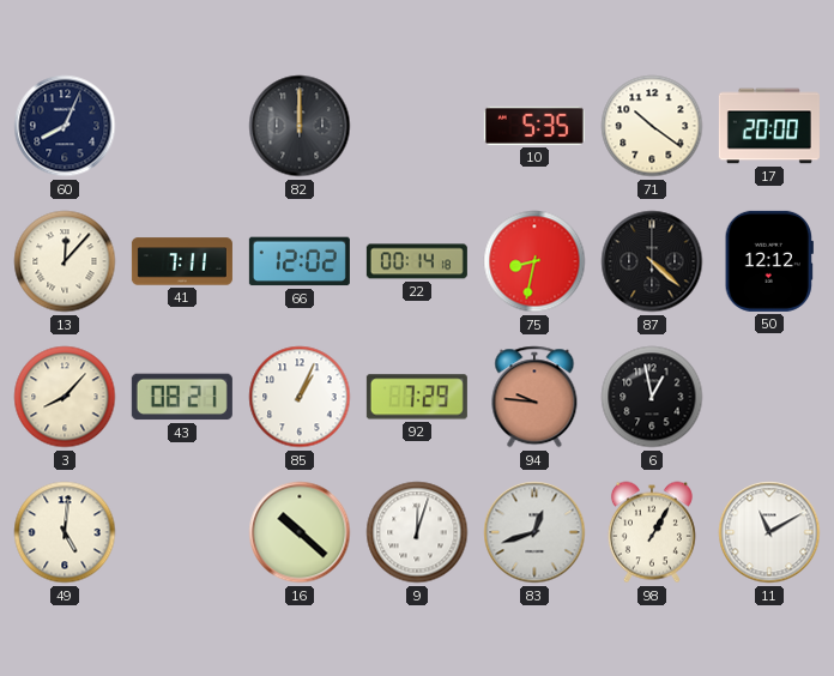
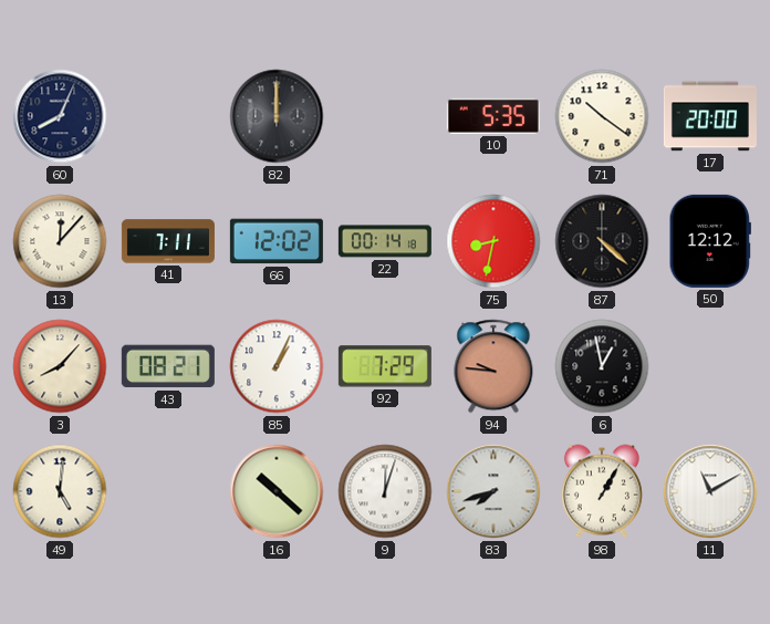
83: 12:42 -> 7:42
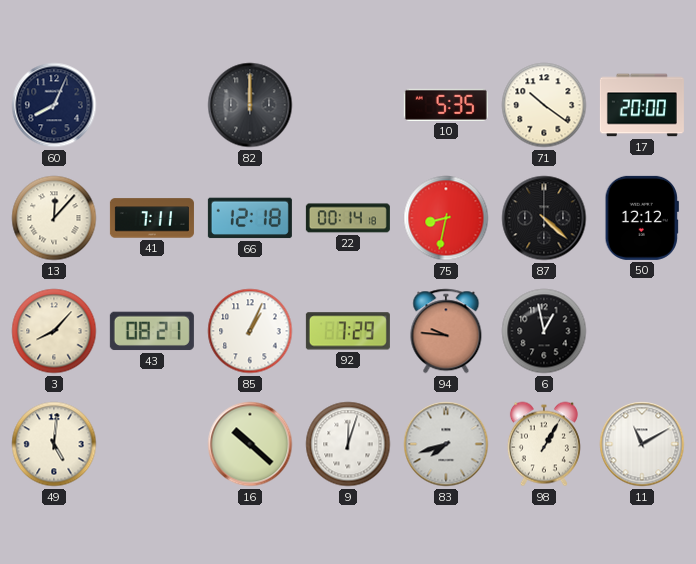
66: 12:02 -> 12:18
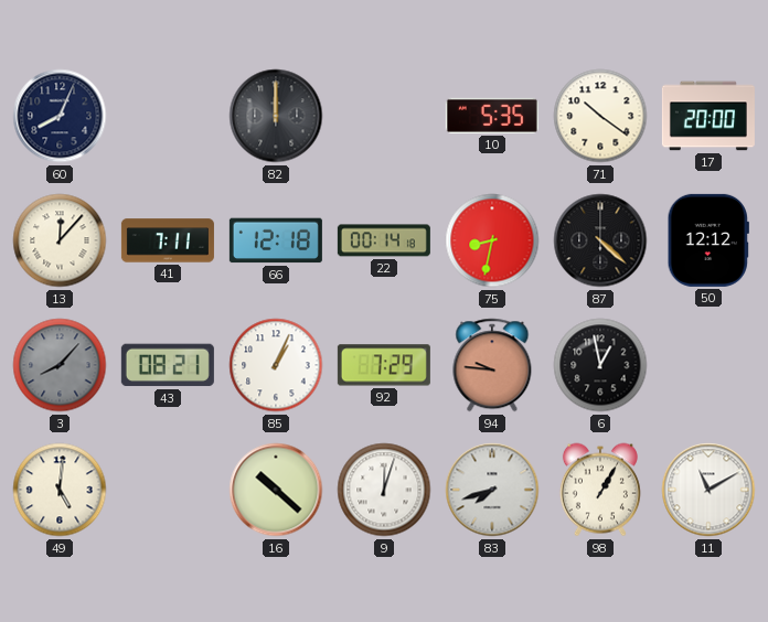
3 dial: cream -> grey
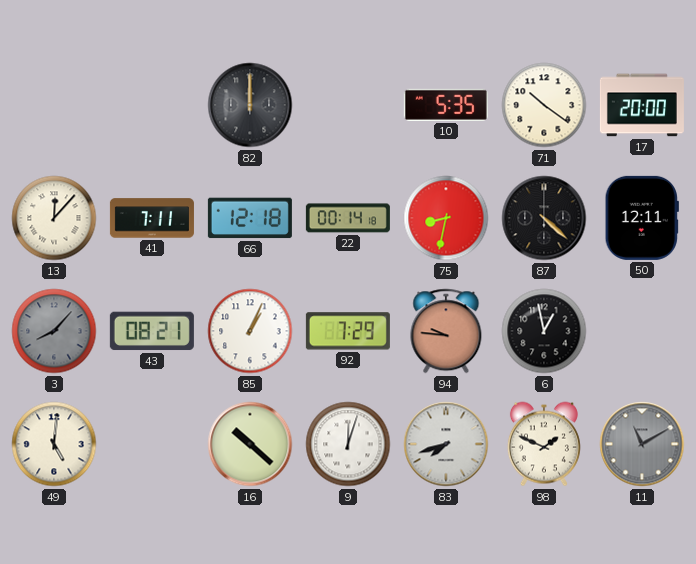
60: 8:04 -> none
50: 12:12 -> 12:11
98: 1:05 -> 1:49
11 dial: white -> grey
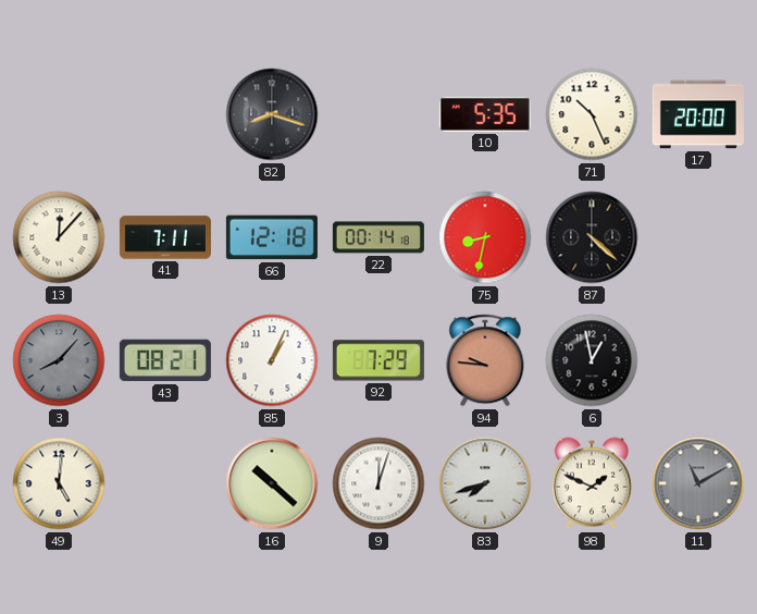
82: 12:00 -> 8:18
71: 10:21 -> 10:26
50: 12:11 -> none
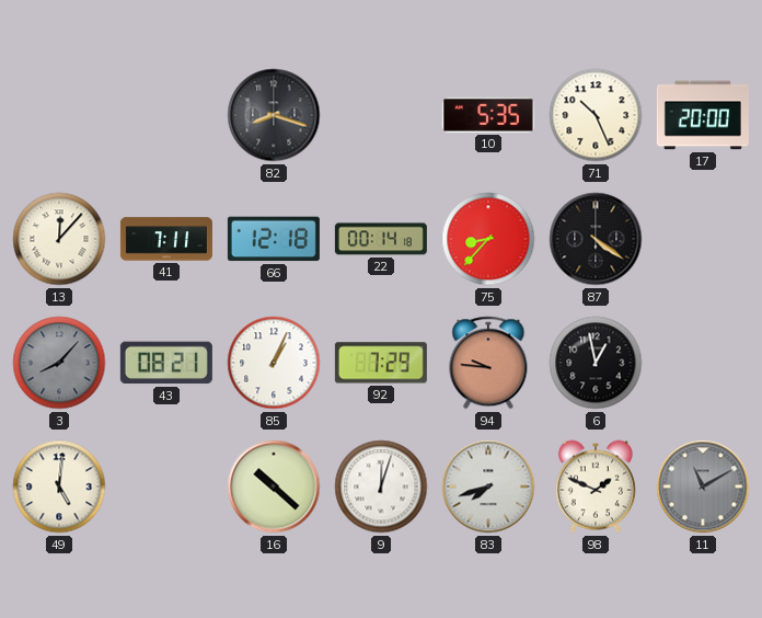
75: 8:32 -> 8:37
87: 4:22 -> 4:21
